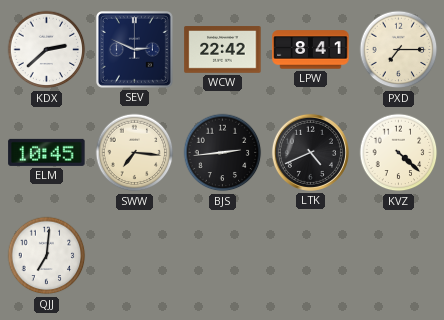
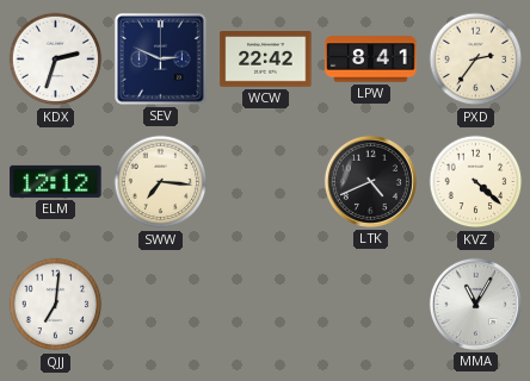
KDX: 2:38 -> 2:33
PXD: 7:15 -> 2:36
ELM: 10:45 -> 12:12
BJS: 2:44 -> none
MMA: none -> 11:05
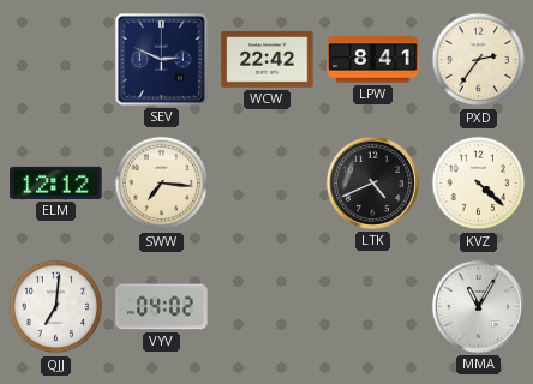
KDX: 2:33 -> none
VYV: none -> 04:02
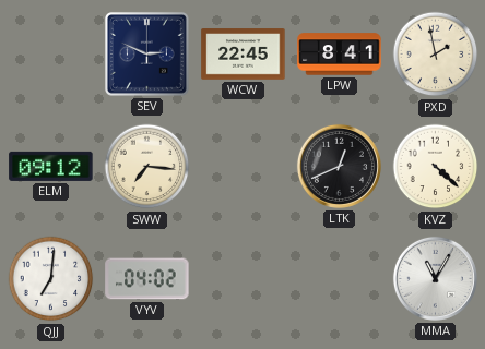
WCW: 22:42 -> 22:45
PXD: 2:36 -> 1:58
ELM: 12:12 -> 09:12
LTK: 4:41 -> 12:41
